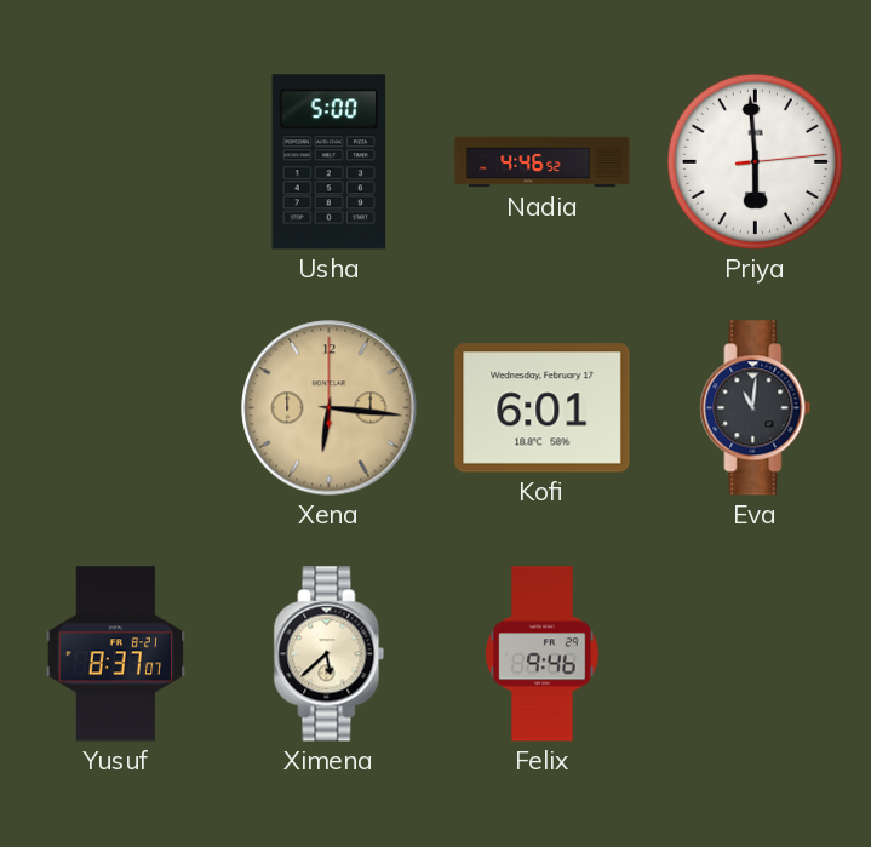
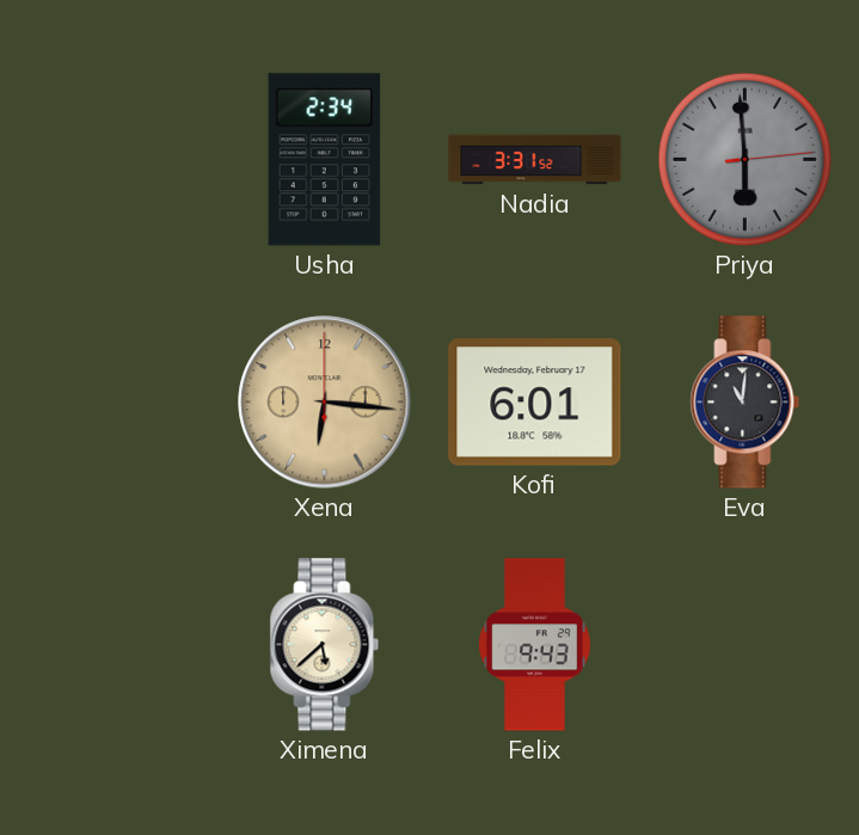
Usha: 5:00 -> 2:34
Nadia: 4:46 -> 3:31
Priya dial: white -> grey
Yusuf: 8:37 -> none
Felix: 9:46 -> 9:43
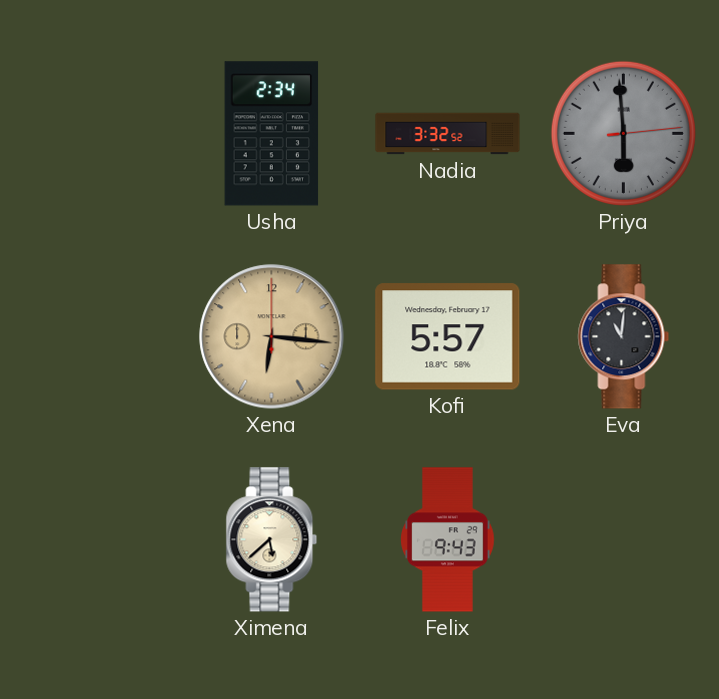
Nadia: 3:31 -> 3:32
Kofi: 6:01 -> 5:57
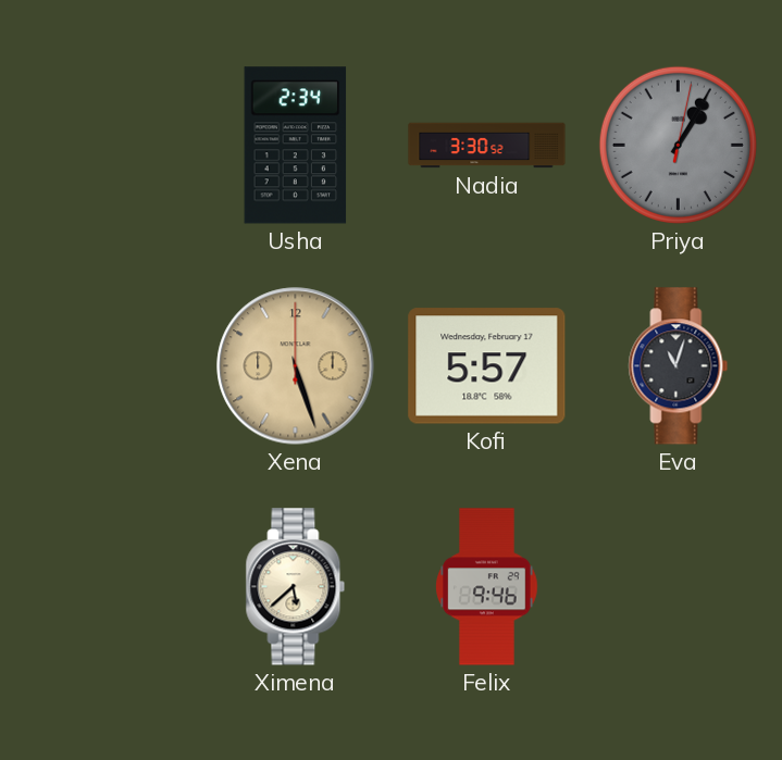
Nadia: 3:32 -> 3:30
Priya: 5:59 -> 1:05
Xena: 6:16 -> 5:27
Eva: 11:01 -> 11:03
Felix: 9:43 -> 9:46
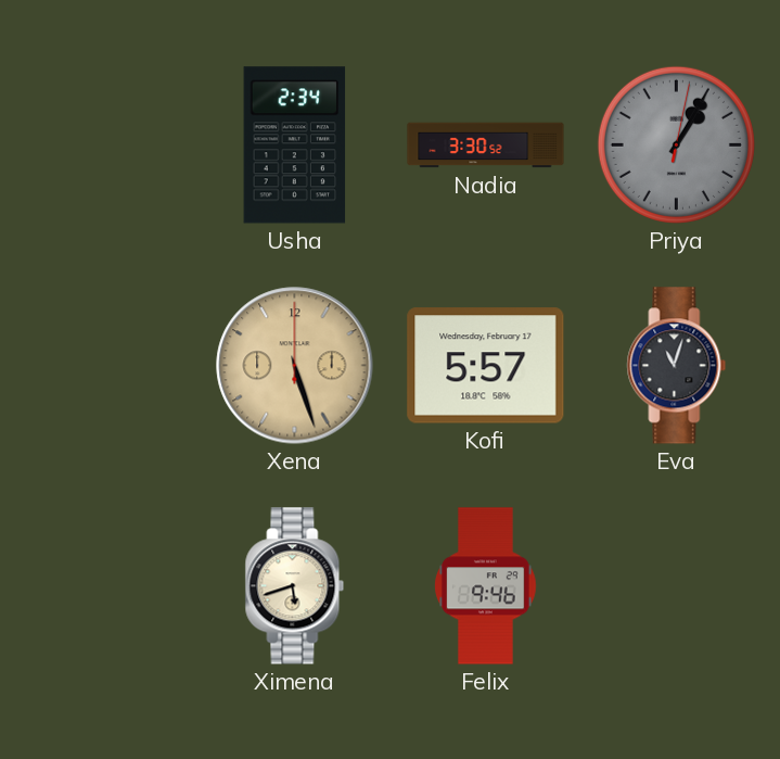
Ximena: 5:38 -> 5:42
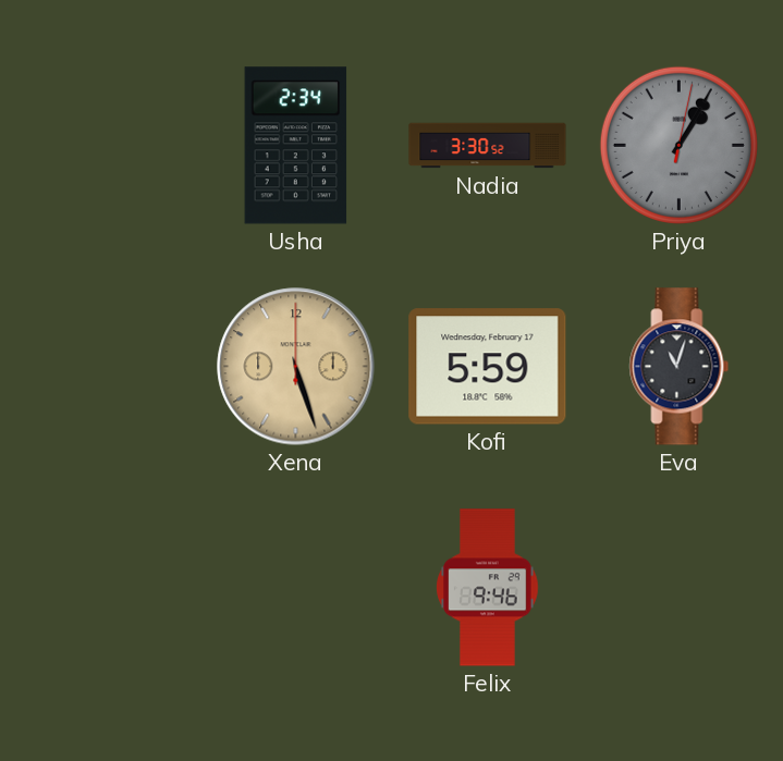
Kofi: 5:57 -> 5:59
Ximena: 5:42 -> none
